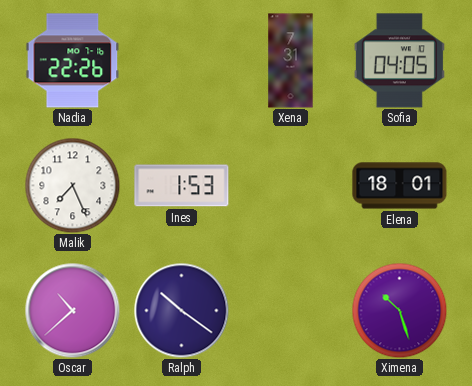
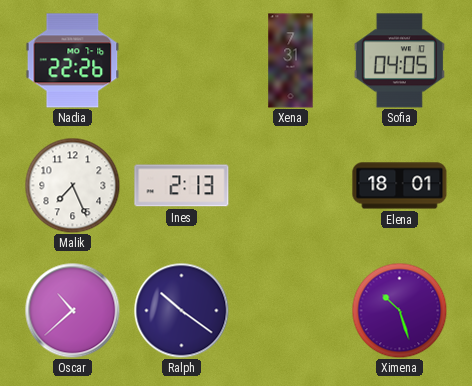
Ines: 1:53 -> 2:13
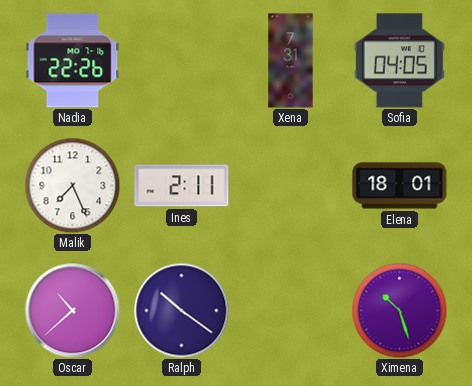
Ines: 2:13 -> 2:11
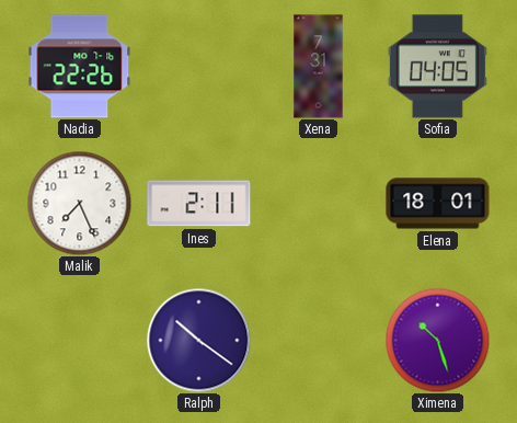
Oscar: 10:38 -> none
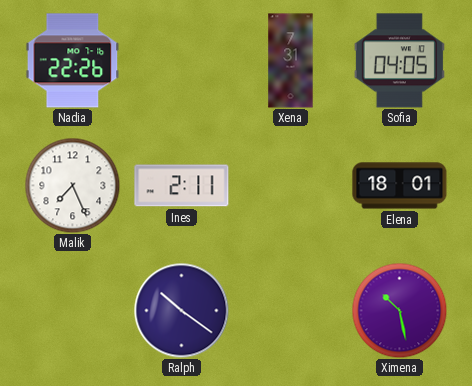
Ximena: 10:27 -> 10:28
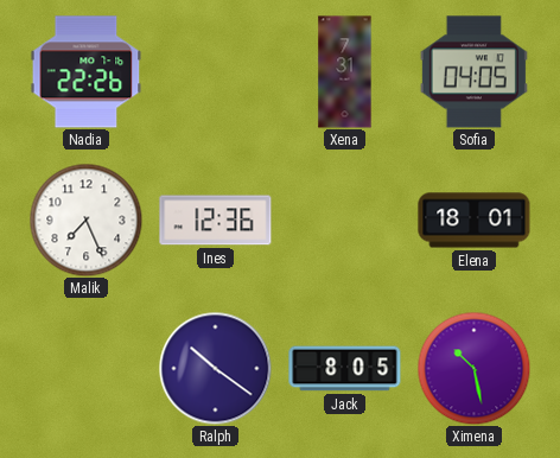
Ines: 2:11 -> 12:36
Jack: none -> 8:05
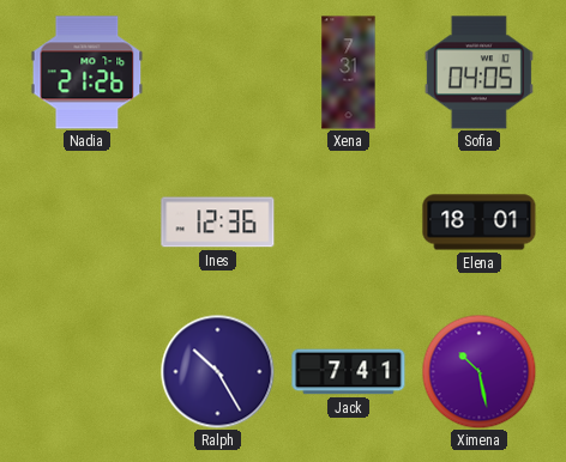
Nadia: 22:26 -> 21:26
Malik: 7:26 -> none
Ralph: 10:21 -> 10:25
Jack: 8:05 -> 7:41
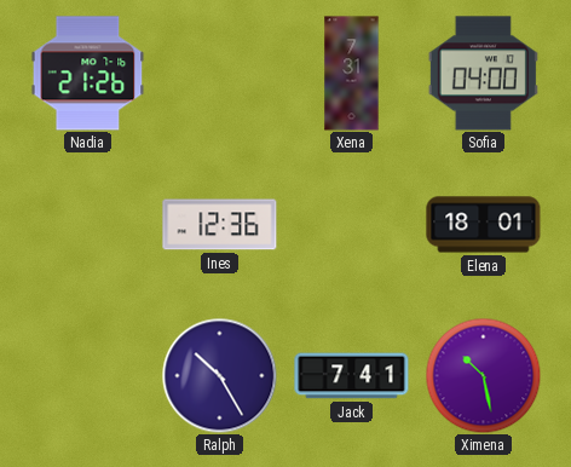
Sofia: 04:05 -> 04:00
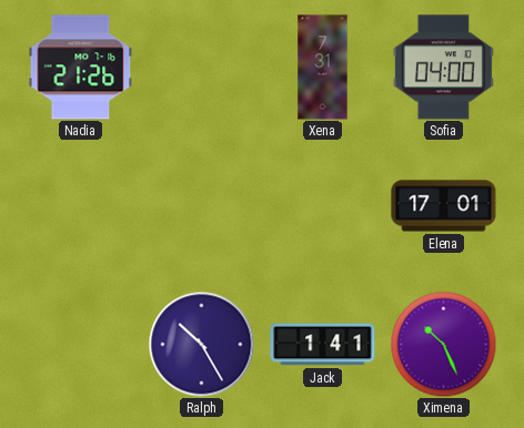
Ines: 12:36 -> none
Elena: 18:01 -> 17:01
Jack: 7:41 -> 1:41
Ximena: 10:28 -> 10:26
